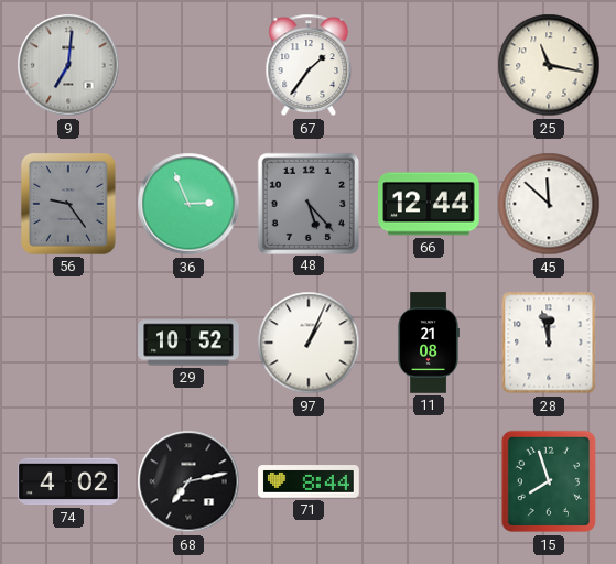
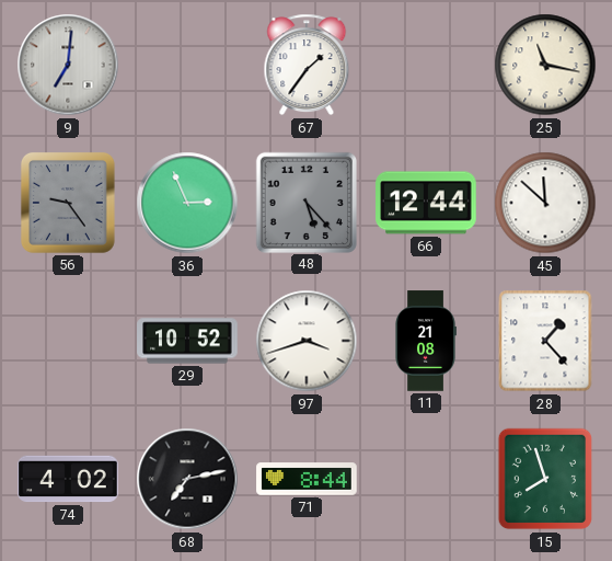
97: 1:04 -> 3:42
28: 11:58 -> 1:23
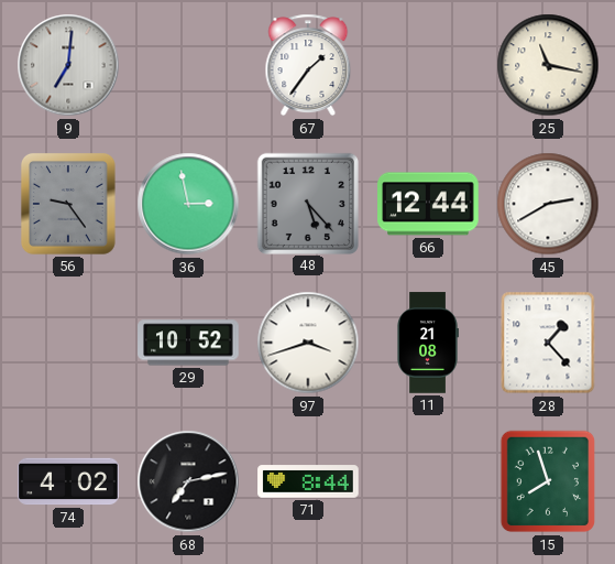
36: 2:56 -> 2:58
45: 11:52 -> 2:40
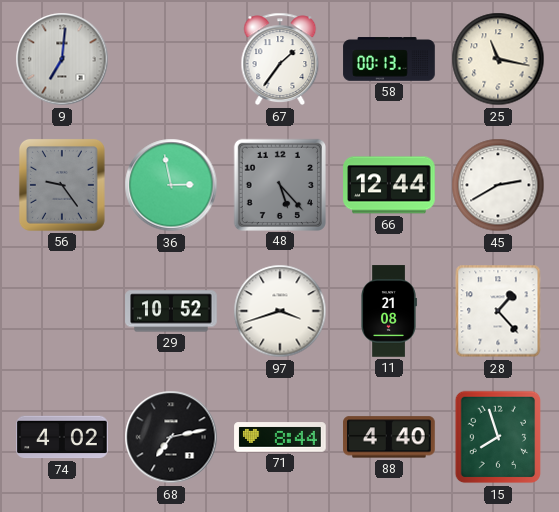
58: none -> 00:13
88: none -> 4:40
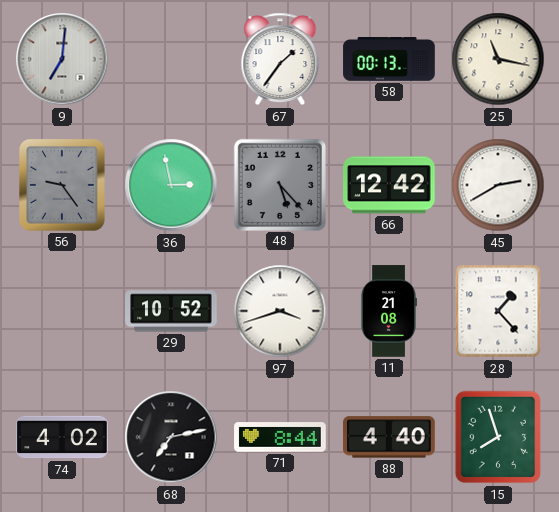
66: 12:44 -> 12:42
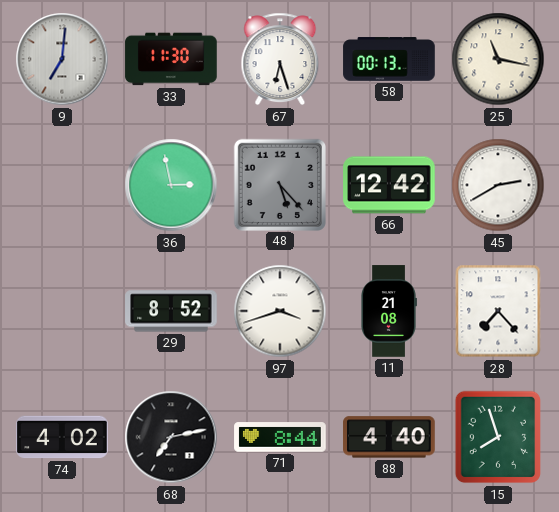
33: none -> 11:30
67: 1:36 -> 6:27
56: 9:24 -> none
29: 10:52 -> 8:52
28: 1:23 -> 7:23
